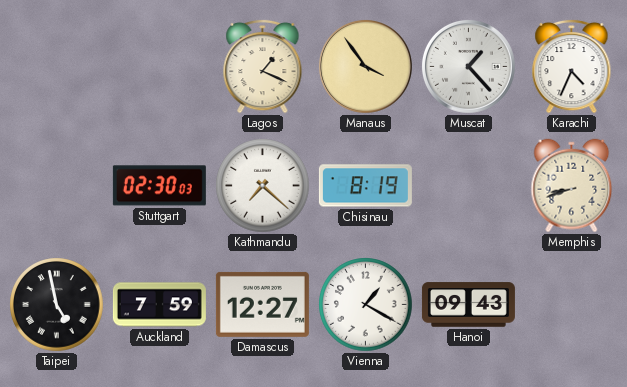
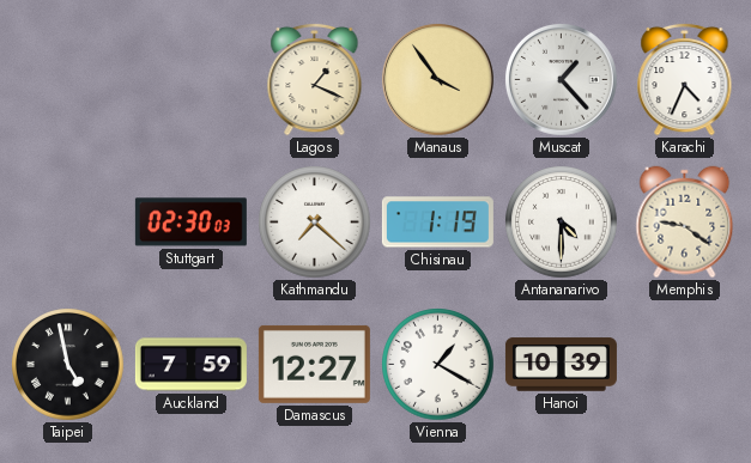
Chisinau: 8:19 -> 1:19
Antananarivo: none -> 4:30
Memphis: 8:42 -> 9:21
Hanoi: 09:43 -> 10:39
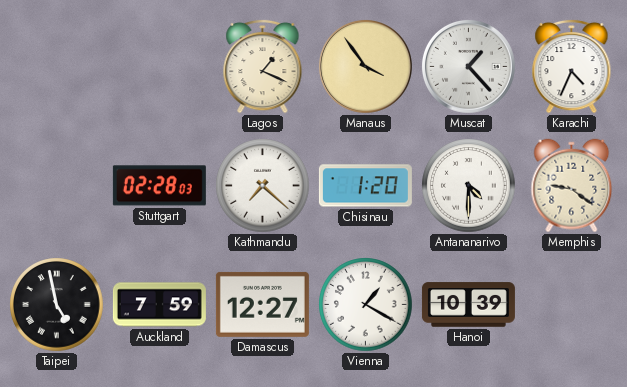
Stuttgart: 02:30 -> 02:28
Chisinau: 1:19 -> 1:20
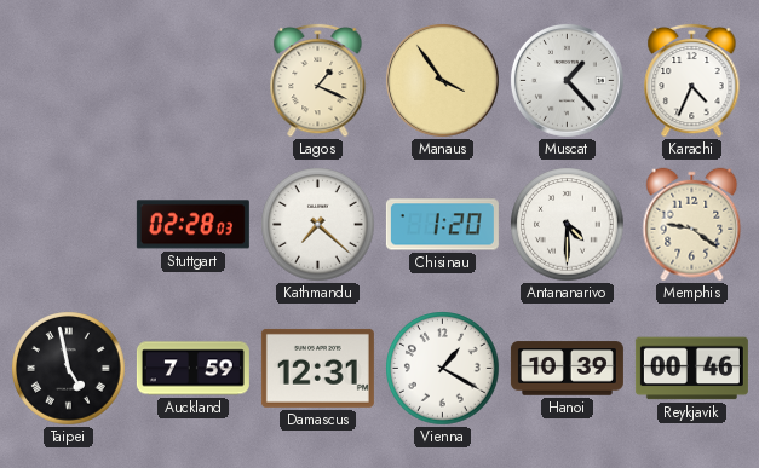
Damascus: 12:27 -> 12:31
Reykjavik: none -> 00:46
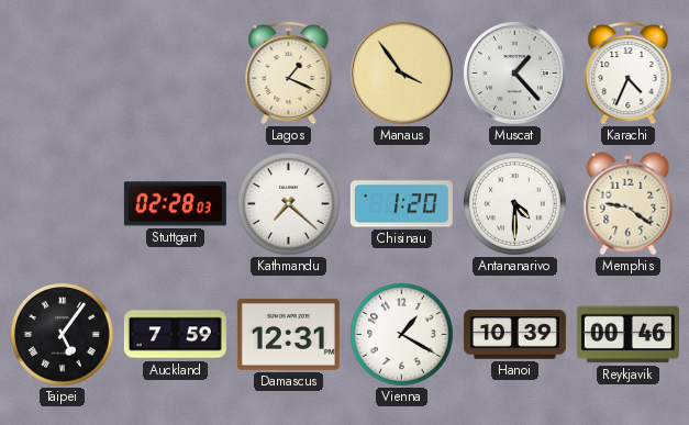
Taipei: 4:58 -> 5:06
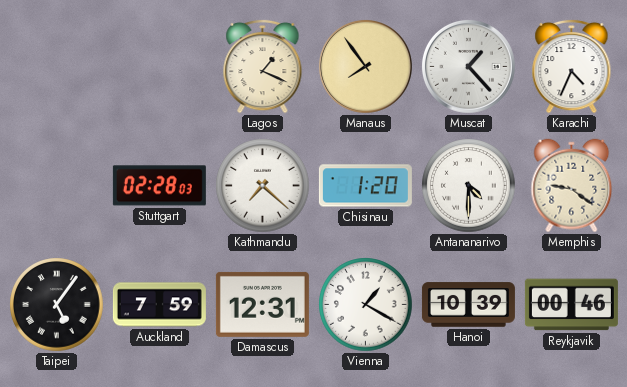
Manaus: 3:54 -> 7:54
